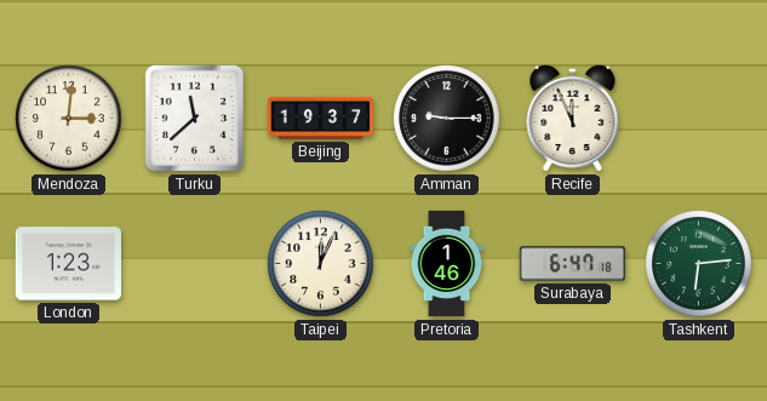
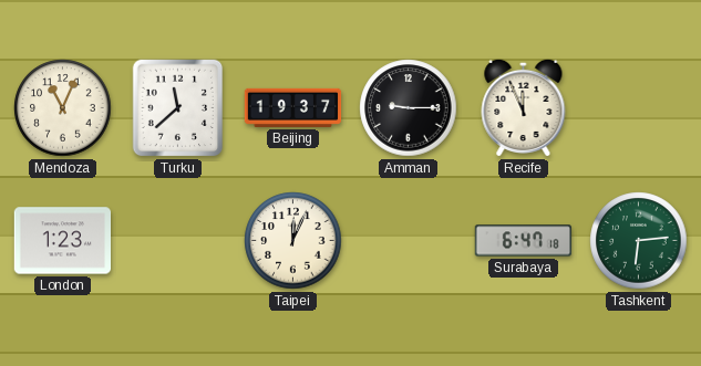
Mendoza: 3:01 -> 11:04
Pretoria: 1:46 -> none
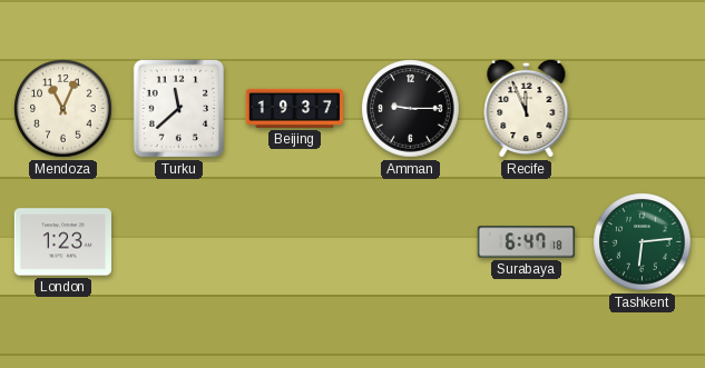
Taipei: 12:04 -> none
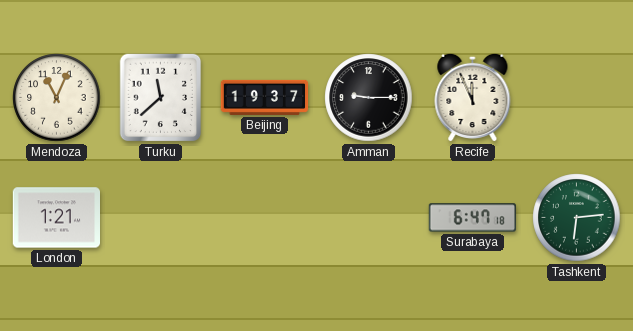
London: 1:23 -> 1:21
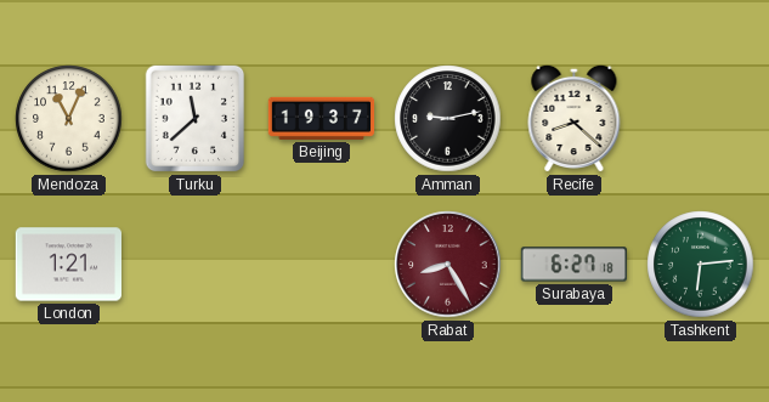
Amman: 9:15 -> 9:13
Recife: 11:56 -> 8:22
Rabat: none -> 8:25
Surabaya: 6:47 -> 6:27
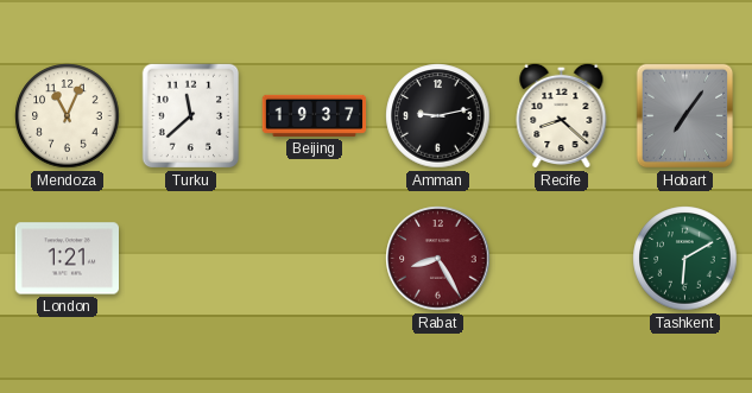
Hobart: none -> 7:06
Surabaya: 6:27 -> none
Tashkent: 6:14 -> 6:10
